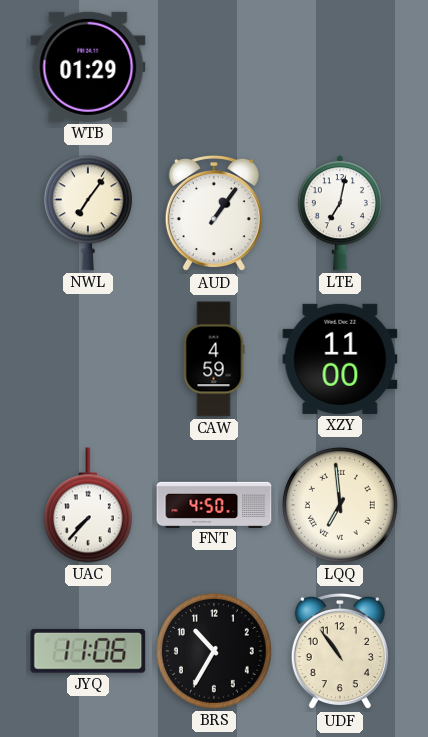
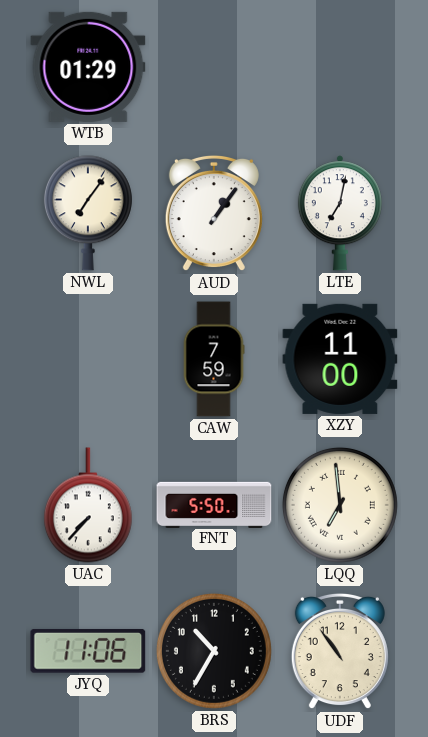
CAW: 4:59 -> 7:59
FNT: 4:50 -> 5:50
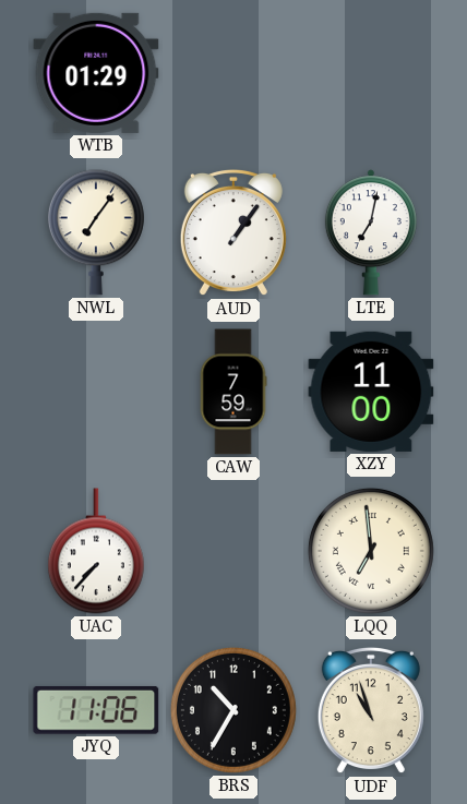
FNT: 5:50 -> none
UDF: 10:54 -> 10:57
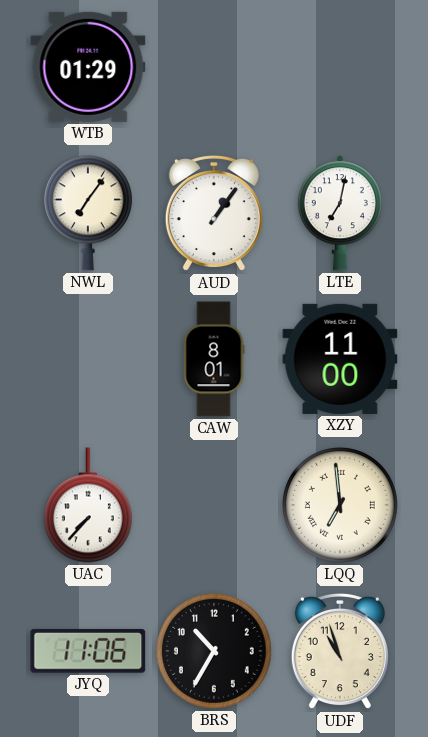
CAW: 7:59 -> 8:01
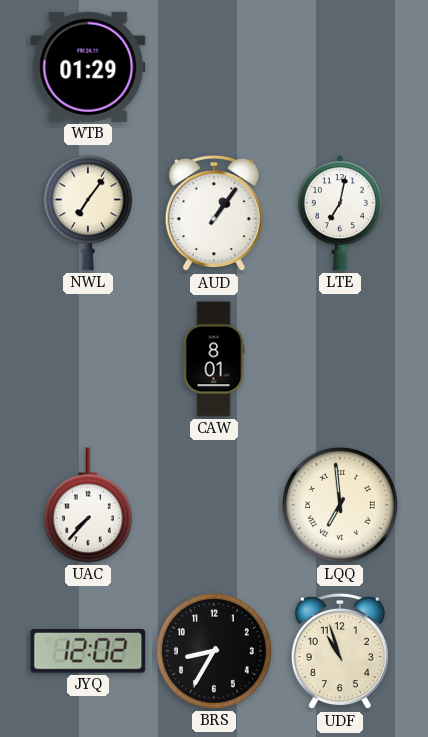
XZY: 11:00 -> none
JYQ: 11:06 -> 12:02
BRS: 10:35 -> 8:35
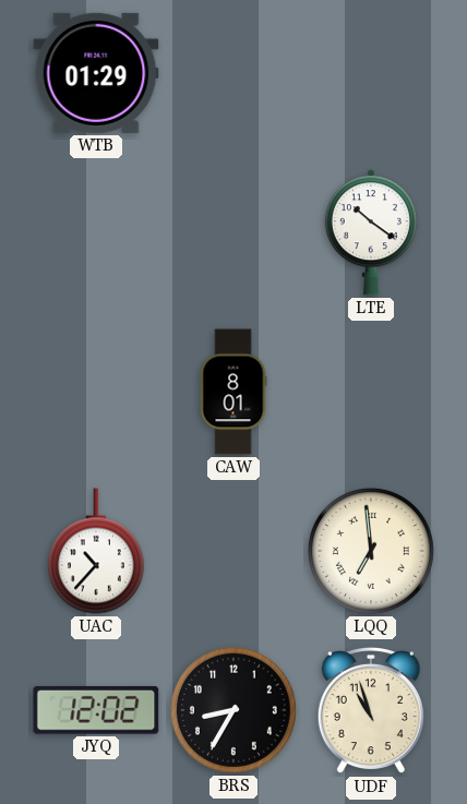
NWL: 7:06 -> none
AUD: 1:06 -> none
LTE: 7:02 -> 10:21
UAC: 7:37 -> 10:37
